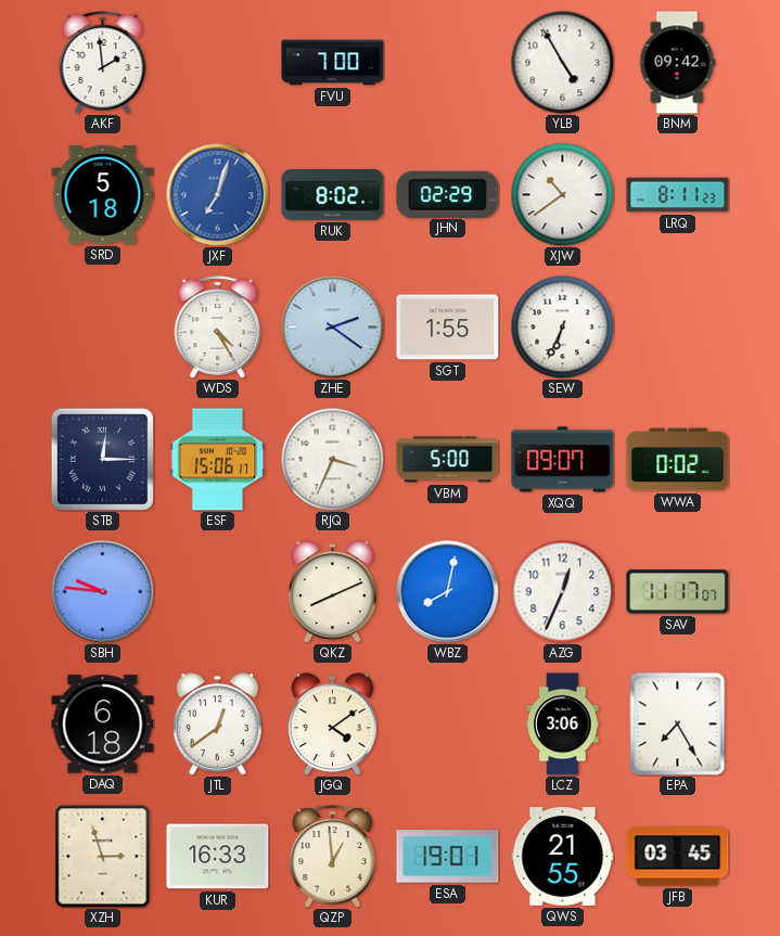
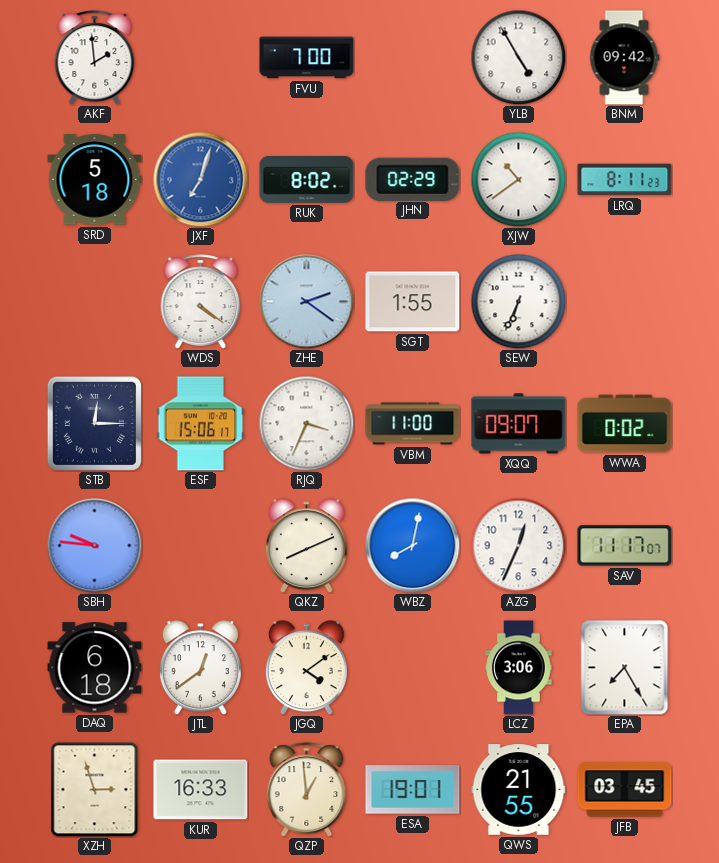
WDS: 4:25 -> 4:21
VBM: 5:00 -> 11:00
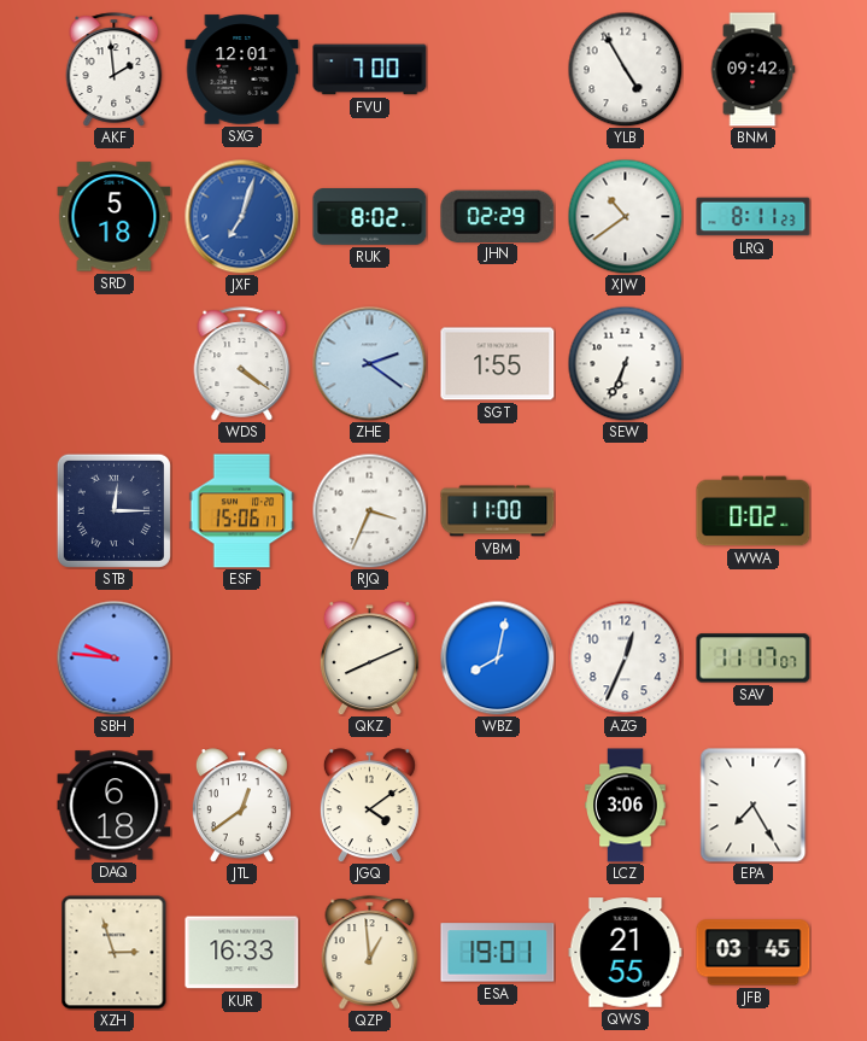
SXG: none -> 12:01
XQQ: 09:07 -> none
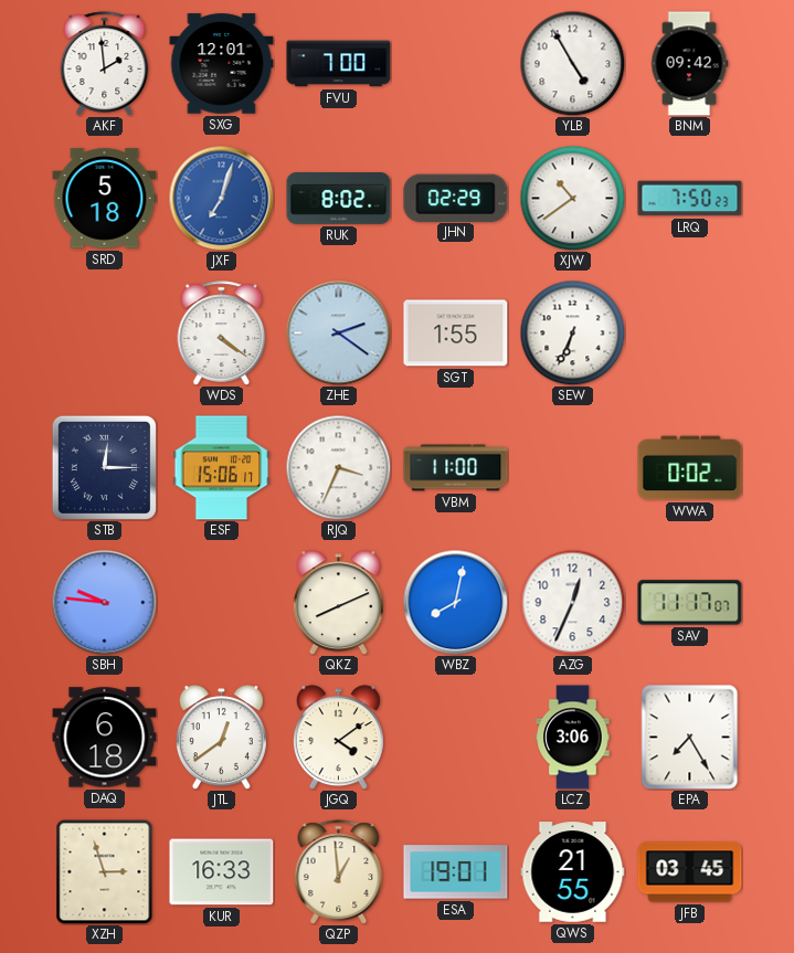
LRQ: 8:11 -> 7:50
